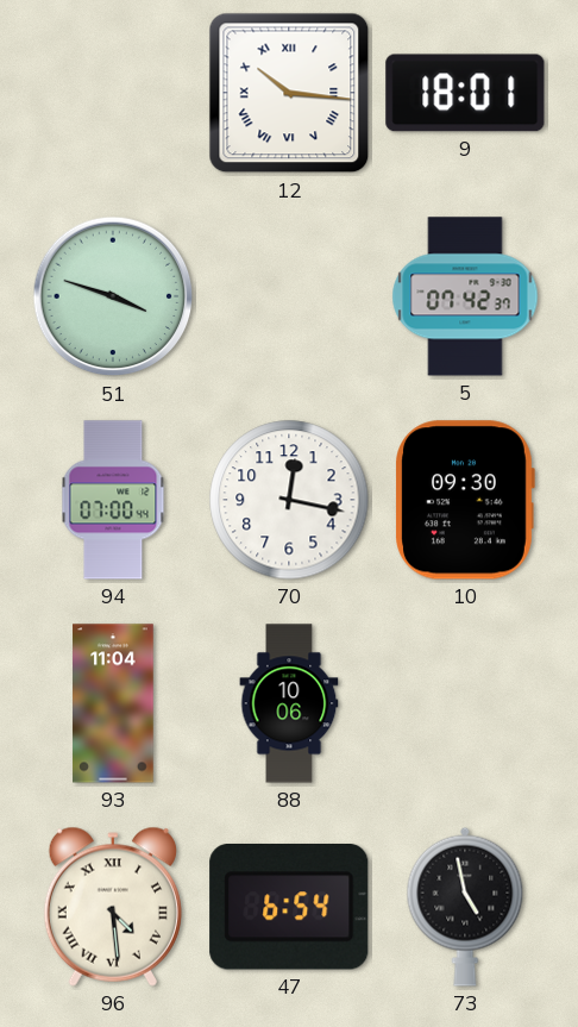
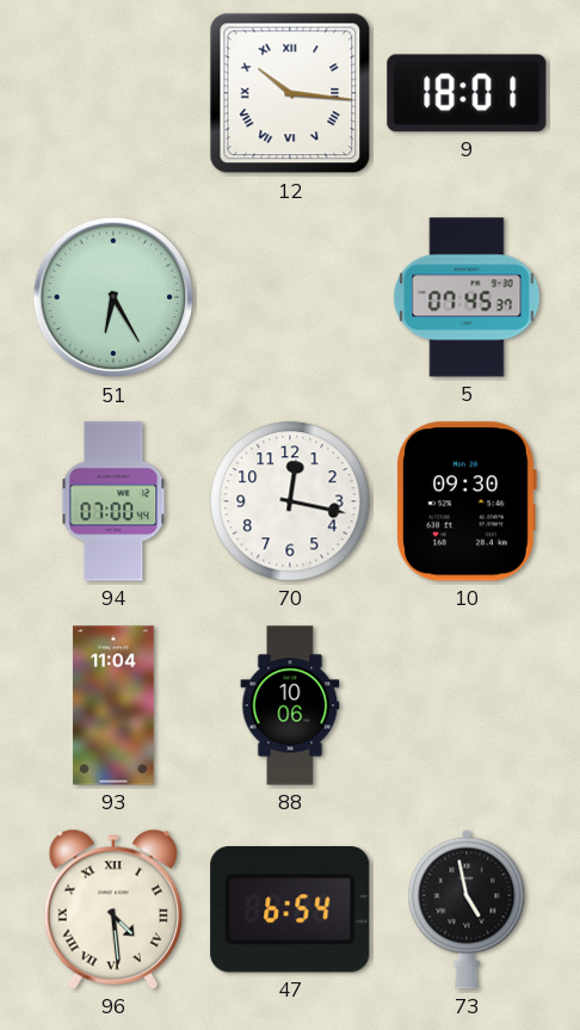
51: 3:48 -> 6:25
5: 07:42 -> 07:45
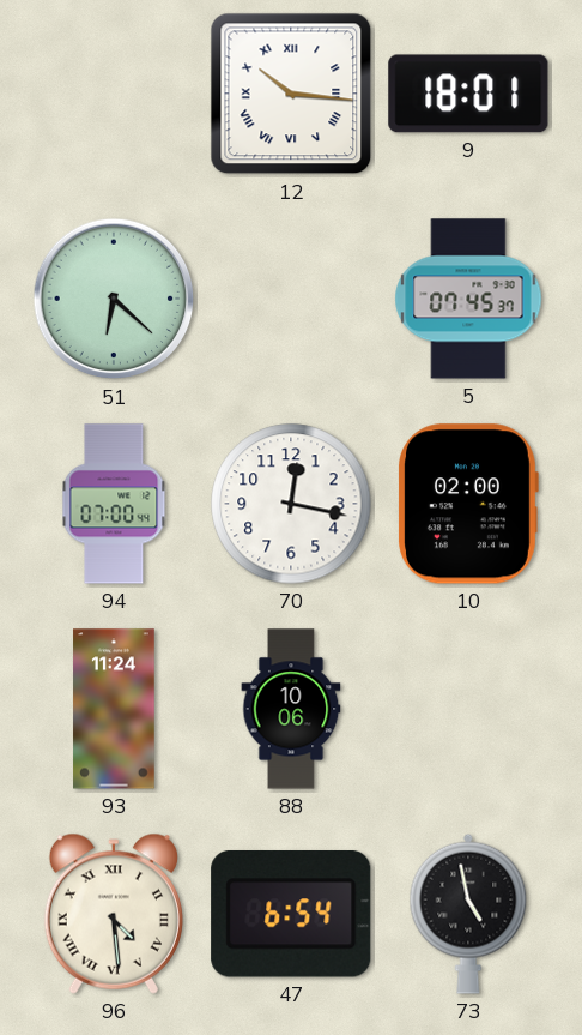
51: 6:25 -> 6:22
10: 09:30 -> 02:00
93: 11:04 -> 11:24
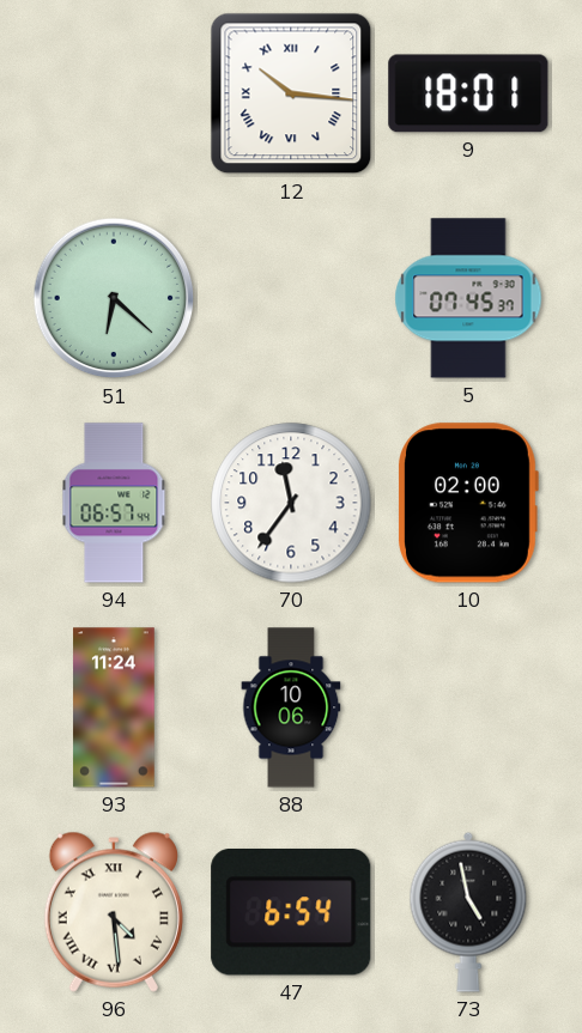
94: 07:00 -> 06:57
70: 12:17 -> 11:36
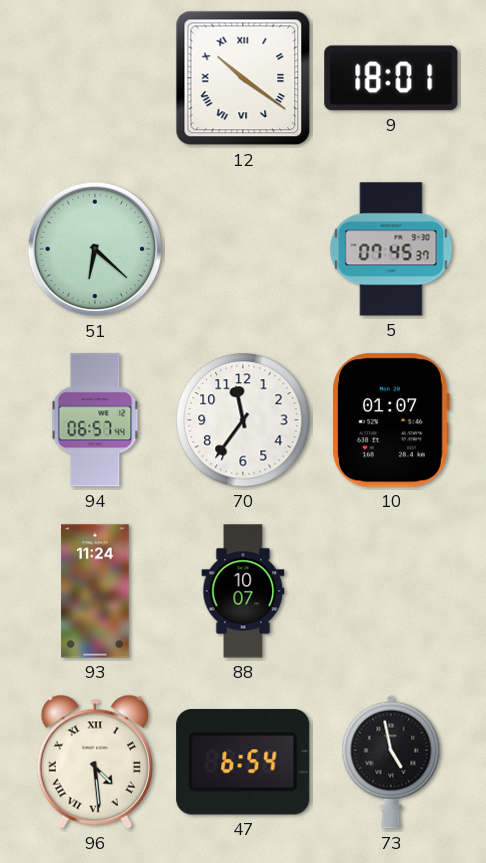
12: 10:16 -> 10:21
10: 02:00 -> 01:07
88: 10:06 -> 10:07
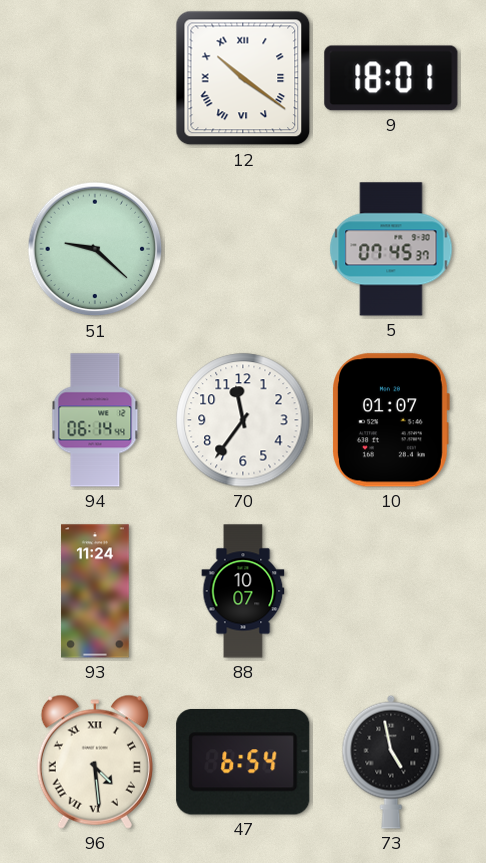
51: 6:22 -> 9:22
94: 06:57 -> 06:14
